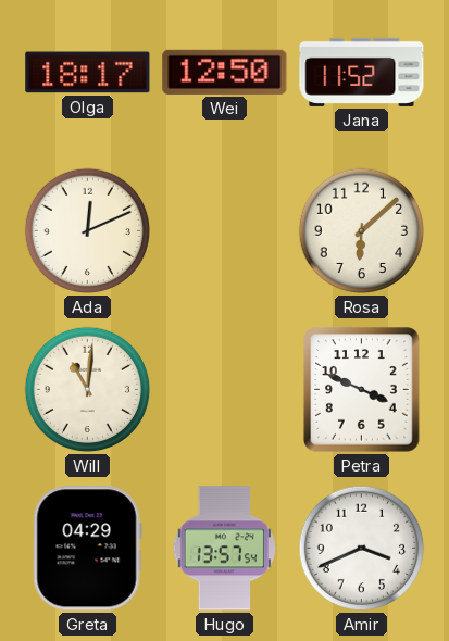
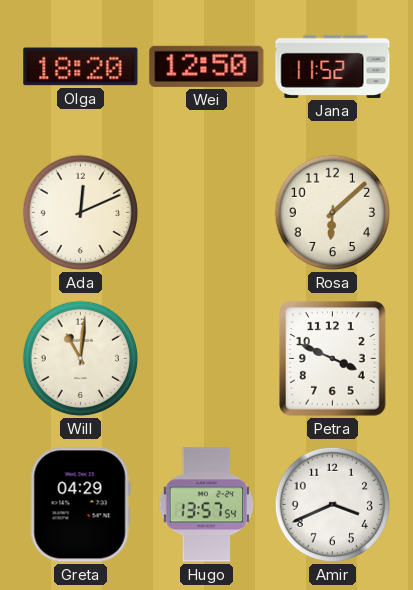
Olga: 18:17 -> 18:20
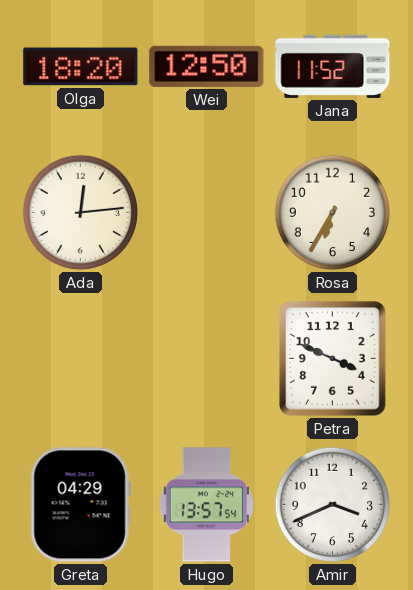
Ada: 12:11 -> 12:14
Rosa: 6:08 -> 6:35
Will: 11:01 -> none
